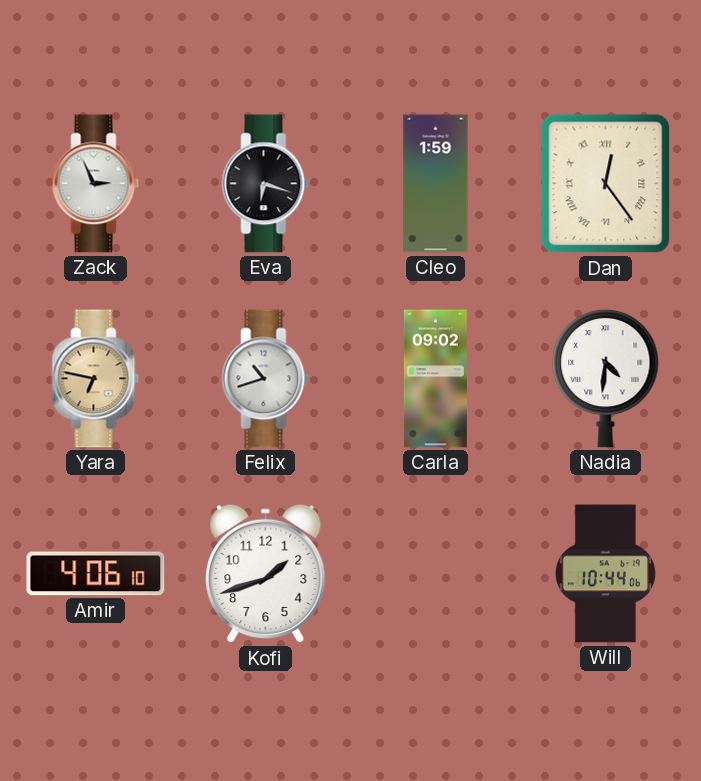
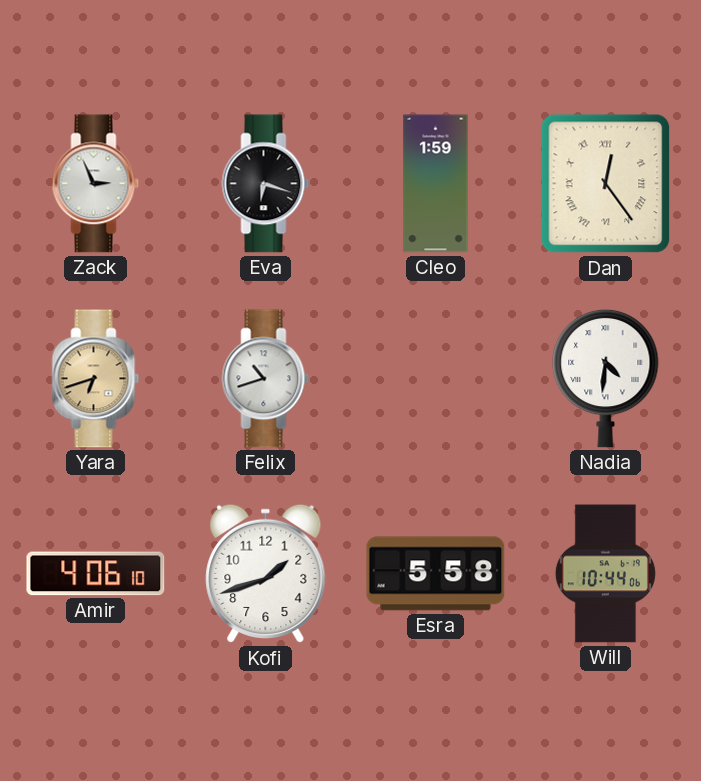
Yara: 6:47 -> 6:42
Carla: 09:02 -> none
Esra: none -> 5:58
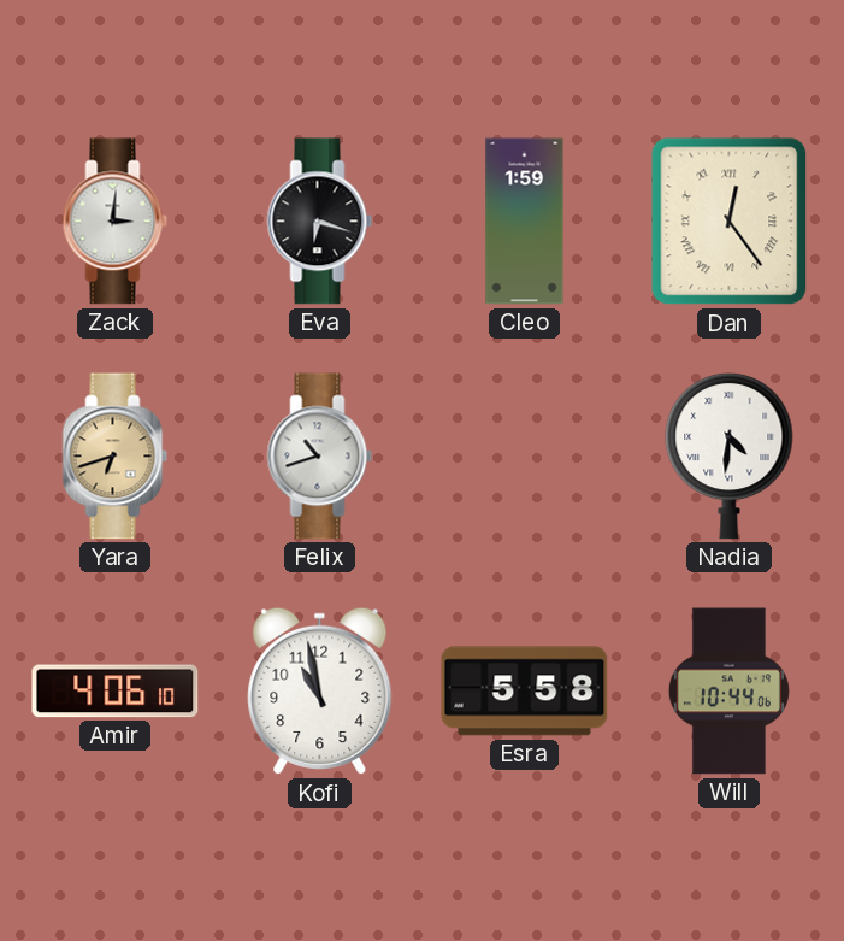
Zack: 2:56 -> 3:01
Kofi: 1:42 -> 10:58
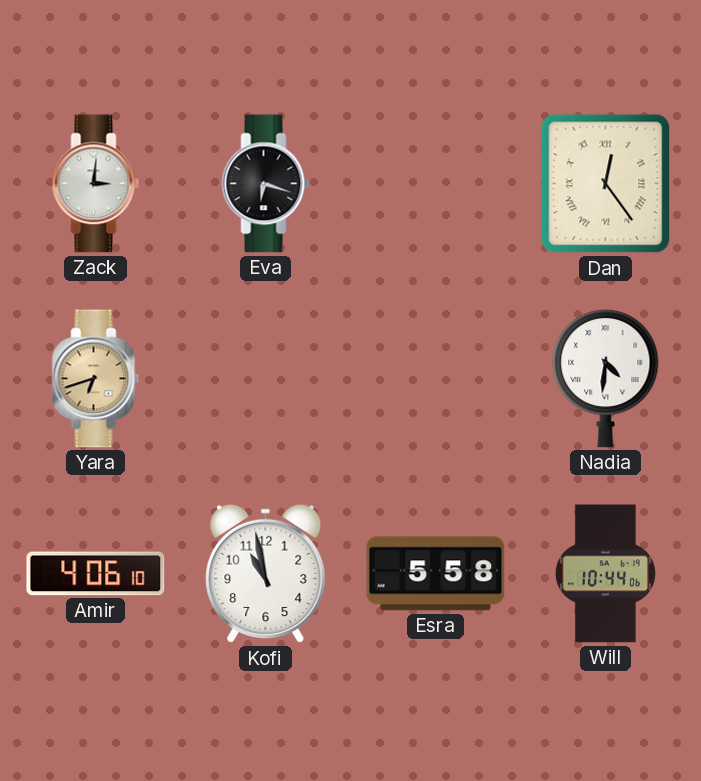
Cleo: 1:59 -> none
Felix: 10:42 -> none
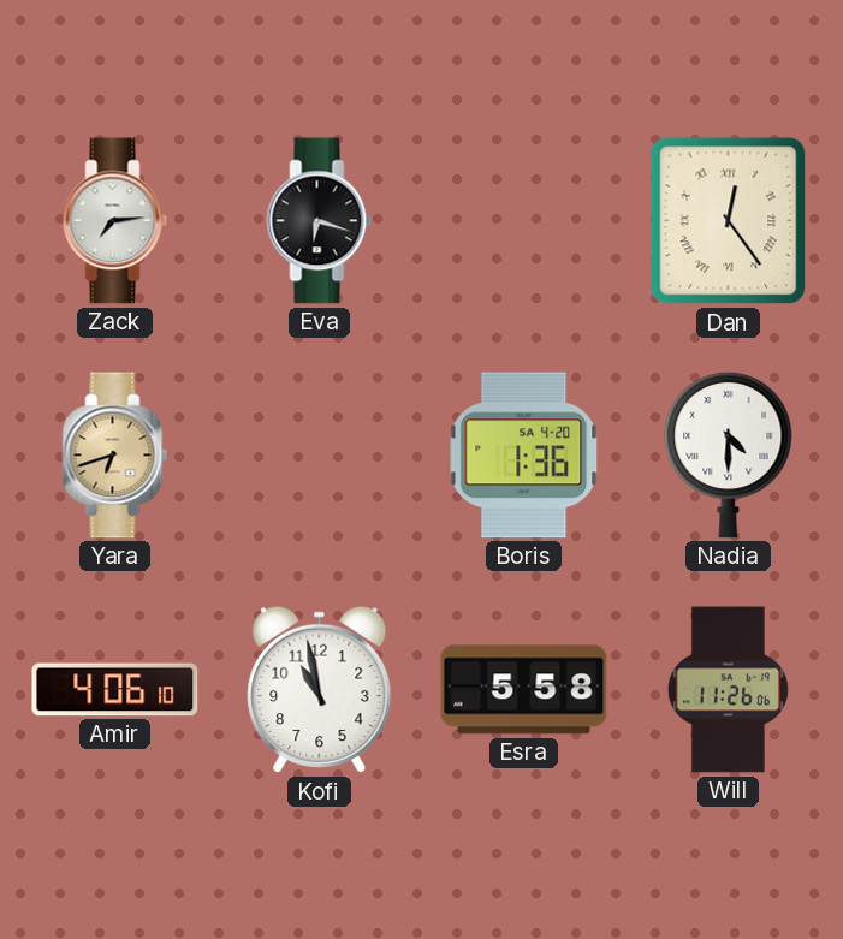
Zack: 3:01 -> 7:14
Boris: none -> 1:36
Nadia: 4:31 -> 4:30
Will: 10:44 -> 11:26
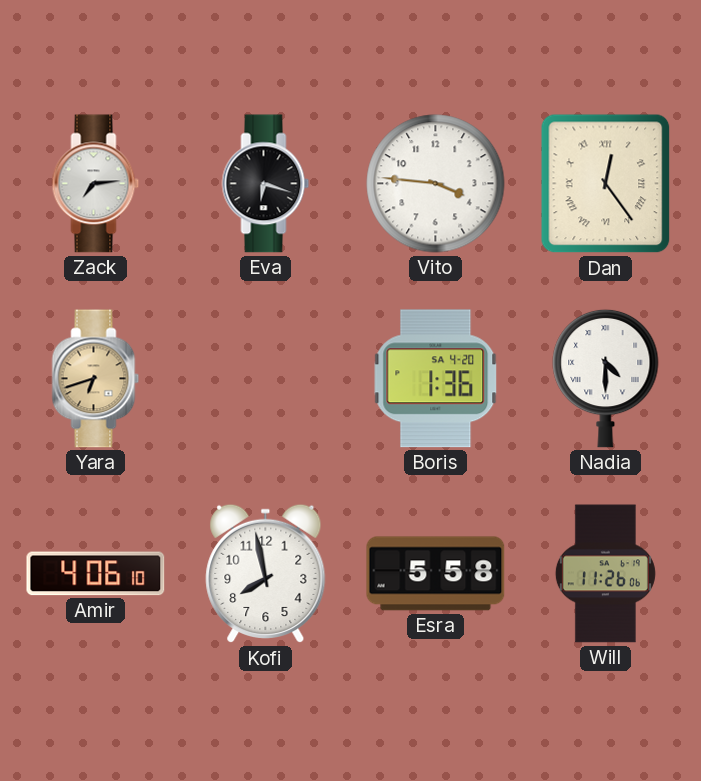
Vito: none -> 3:46
Kofi: 10:58 -> 7:58
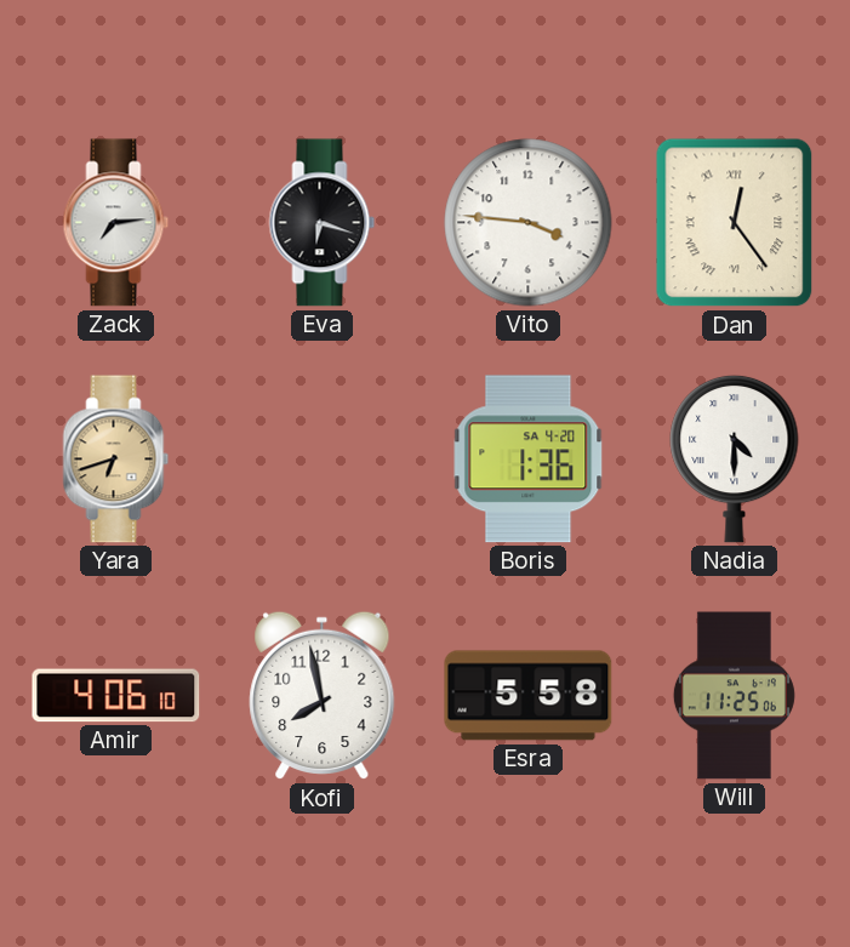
Will: 11:26 -> 11:25
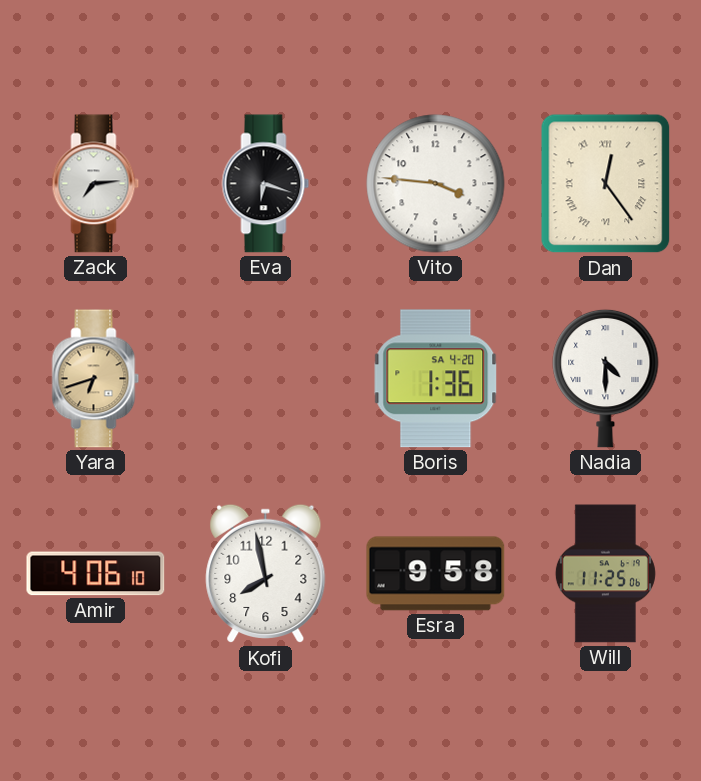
Esra: 5:58 -> 9:58
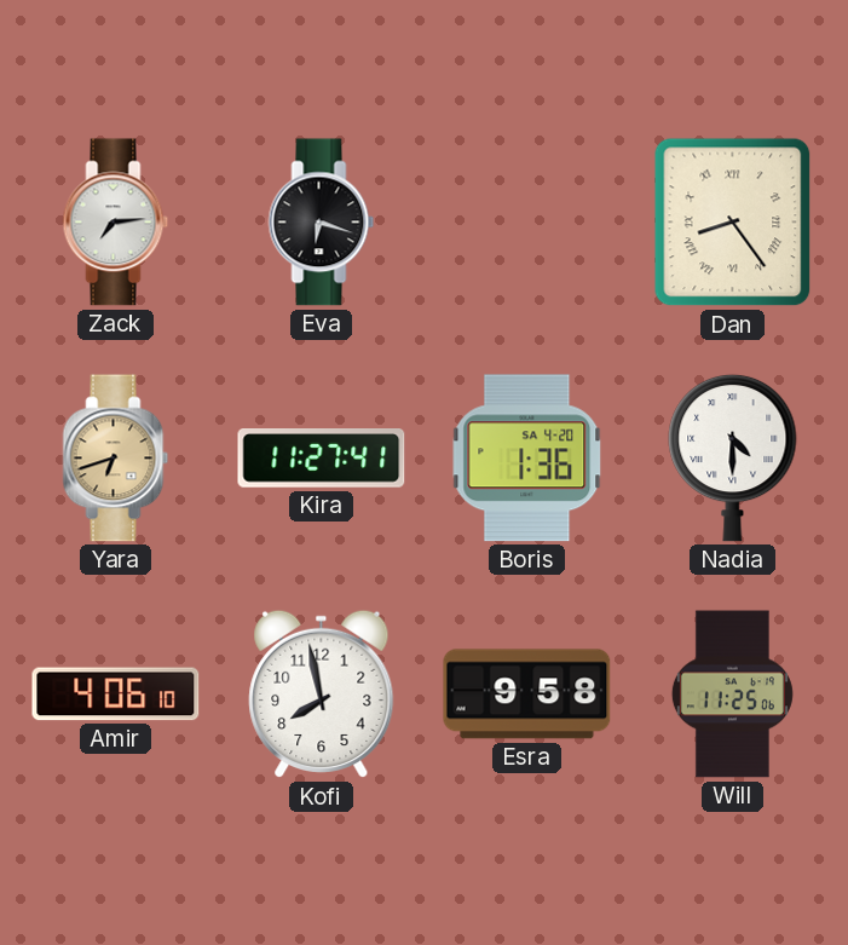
Vito: 3:46 -> none
Dan: 12:24 -> 8:24
Kira: none -> 11:27
